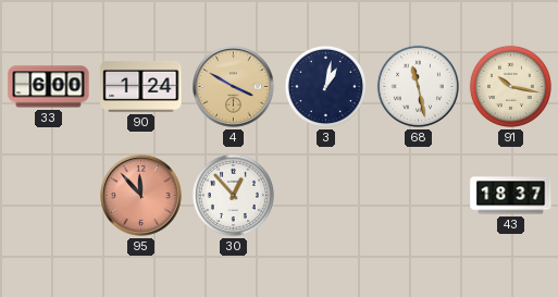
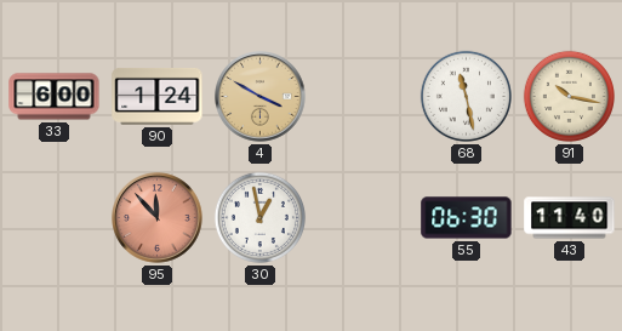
3: 1:02 -> none
30: 12:53 -> 12:58
55: none -> 06:30
43: 18:37 -> 11:40
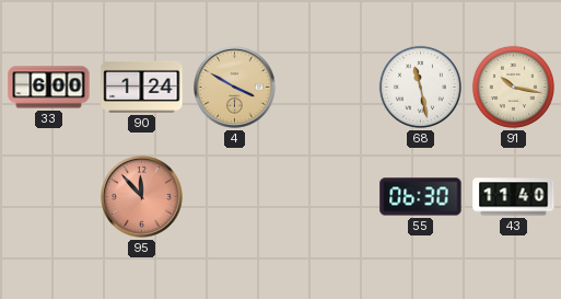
30: 12:58 -> none
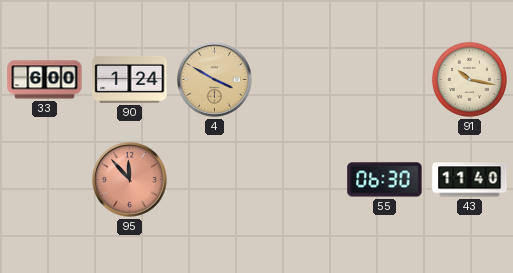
68: 11:28 -> none
